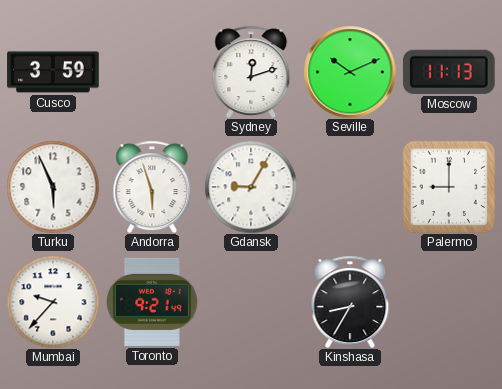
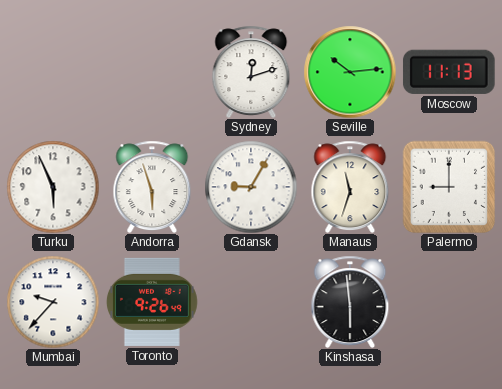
Cusco: 3:59 -> none
Seville: 10:11 -> 10:14
Manaus: none -> 11:33
Toronto: 9:21 -> 9:26
Kinshasa: 8:35 -> 5:59
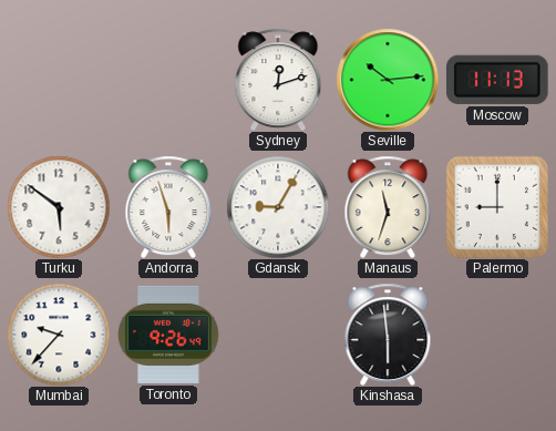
Turku: 5:56 -> 5:51
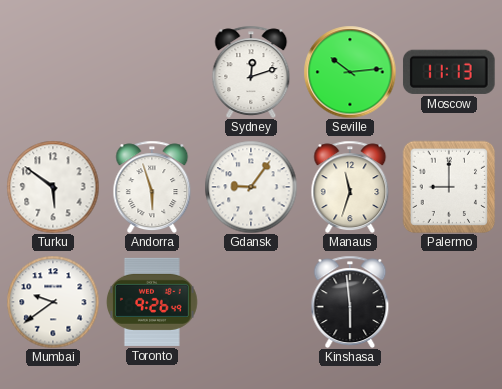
Gdansk: 9:05 -> 9:06
Mumbai: 9:37 -> 9:39
